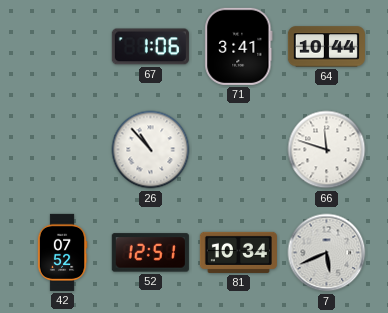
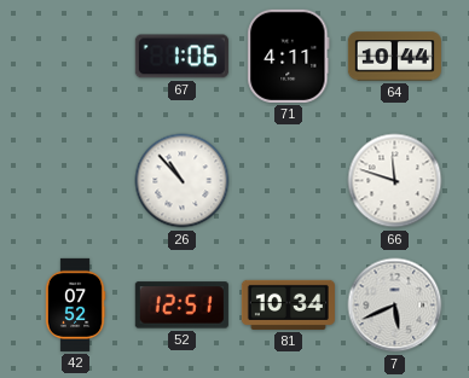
71: 3:41 -> 4:11
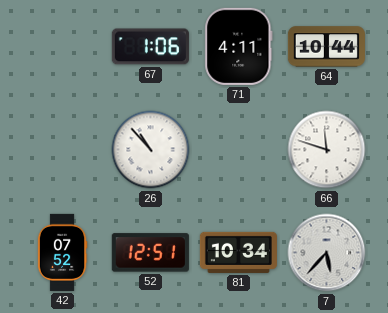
7: 5:41 -> 5:37
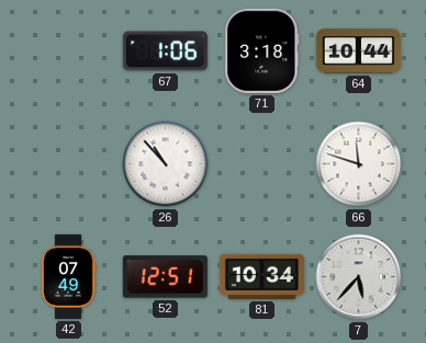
71: 4:11 -> 3:18
42: 07:52 -> 07:49
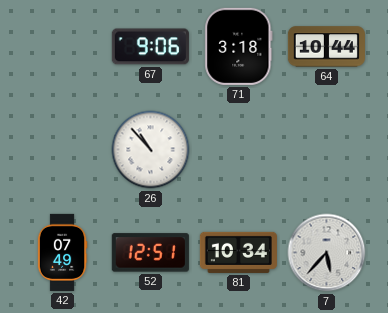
67: 1:06 -> 9:06
66: 11:48 -> none
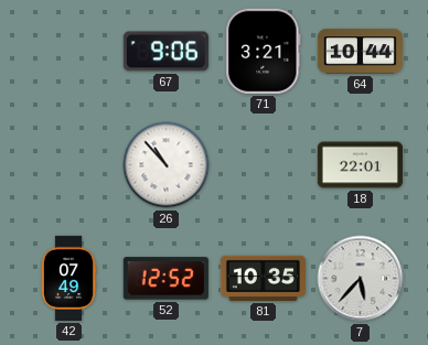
71: 3:18 -> 3:21
18: none -> 22:01
52: 12:51 -> 12:52
81: 10:34 -> 10:35
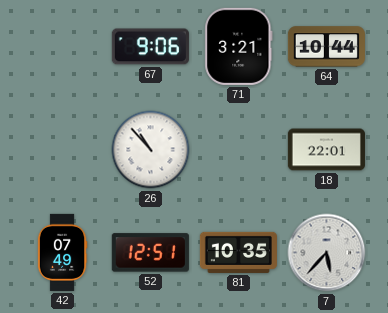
52: 12:52 -> 12:51
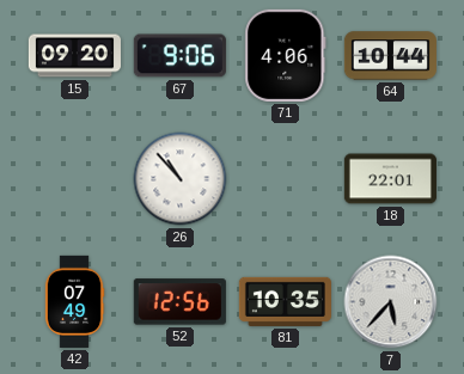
15: none -> 09:20
71: 3:21 -> 4:06
52: 12:51 -> 12:56
